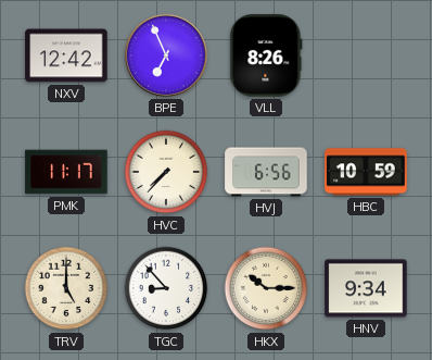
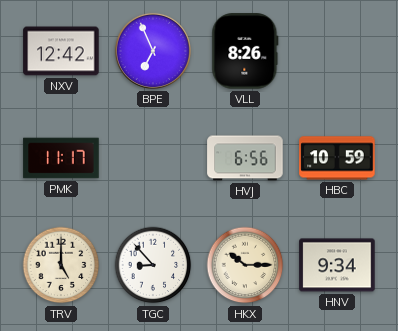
HVC: 7:37 -> none
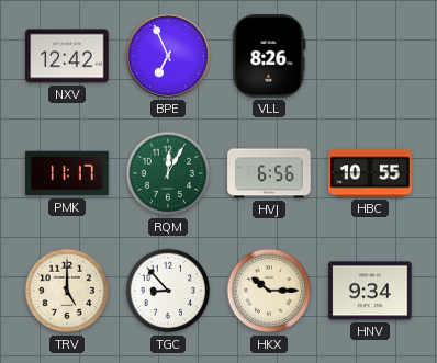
RQM: none -> 12:05
HBC: 10:59 -> 10:55
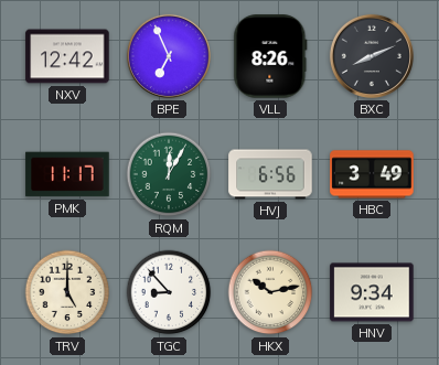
BXC: none -> 8:11
HBC: 10:55 -> 3:49
HKX: 10:15 -> 10:13
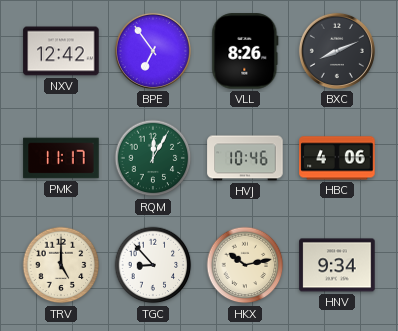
BPE: 6:56 -> 6:54
HVJ: 6:56 -> 10:46
HBC: 3:49 -> 4:06
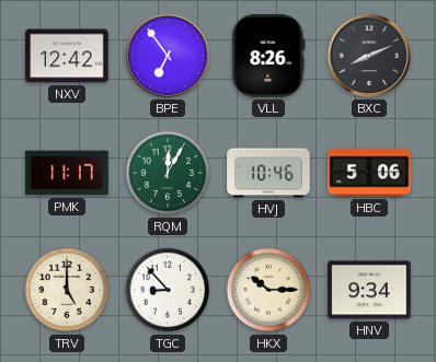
HBC: 4:06 -> 5:06
HKX: 10:13 -> 10:15
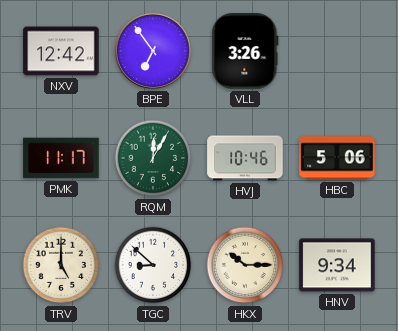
VLL: 8:26 -> 3:26
BXC: 8:11 -> none
TGC: 8:53 -> 8:52
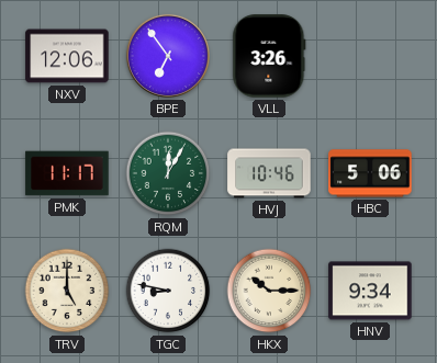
NXV: 12:42 -> 12:06
TGC: 8:52 -> 8:47
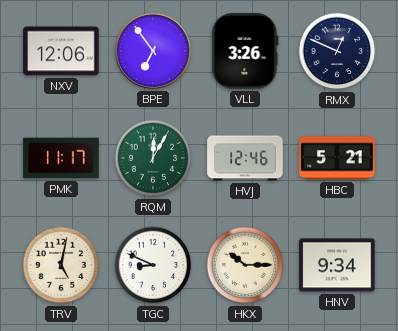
RMX: none -> 12:49
HVJ: 10:46 -> 12:46
HBC: 5:06 -> 5:21
TRV: 5:00 -> 5:02
TGC: 8:47 -> 8:49
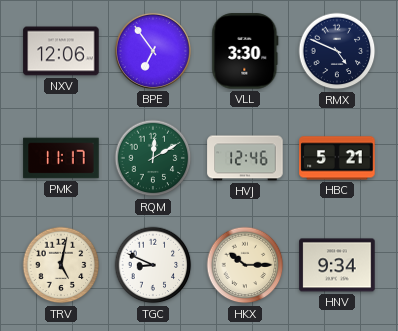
VLL: 3:26 -> 3:30
RMX: 12:49 -> 4:49
RQM: 12:05 -> 12:10
